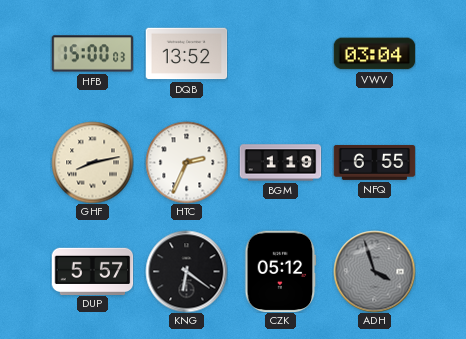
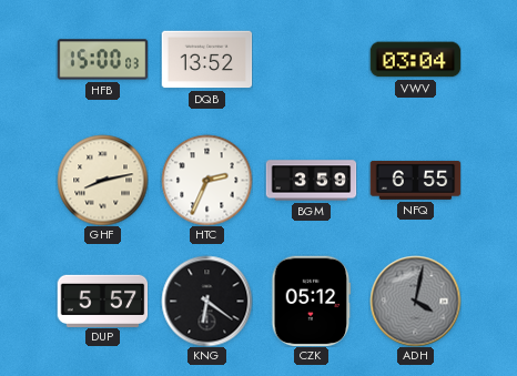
BGM: 1:19 -> 3:59
ADH: 3:57 -> 4:02
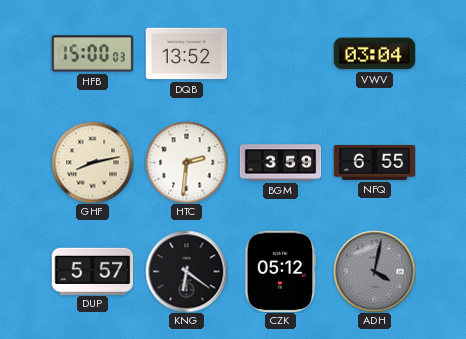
HTC: 2:34 -> 2:31
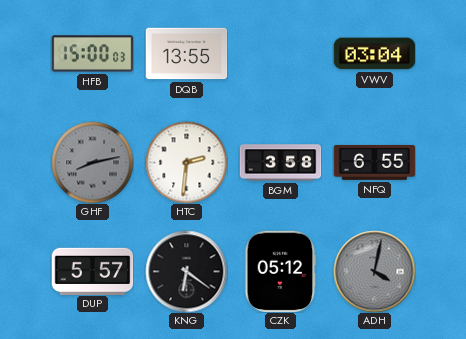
DQB: 13:52 -> 13:55
GHF dial: cream -> grey
BGM: 3:59 -> 3:58
